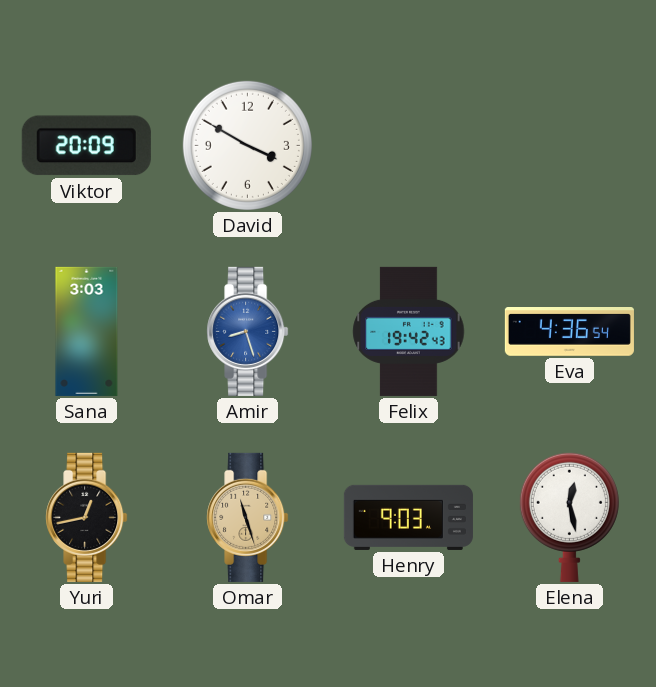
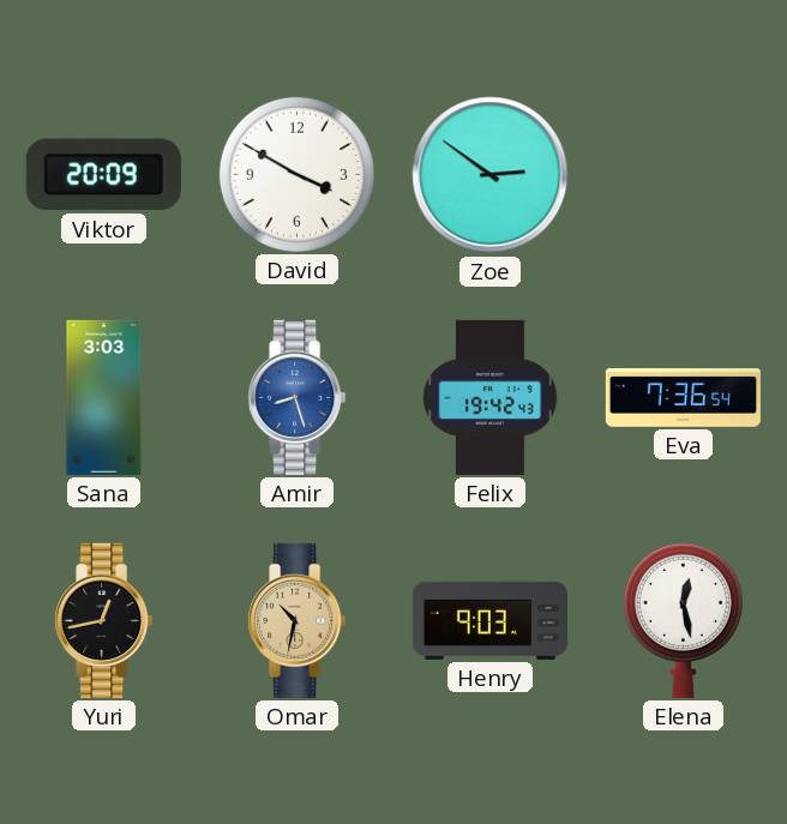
Zoe: none -> 2:51
Eva: 4:36 -> 7:36
Omar: 11:27 -> 10:32
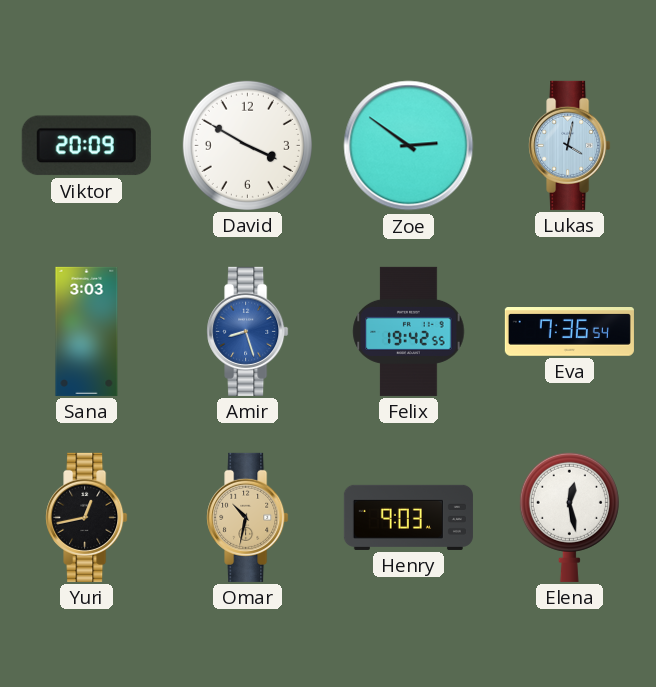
Lukas: none -> 4:02
Felix: 19:42:43 -> 19:42:55
